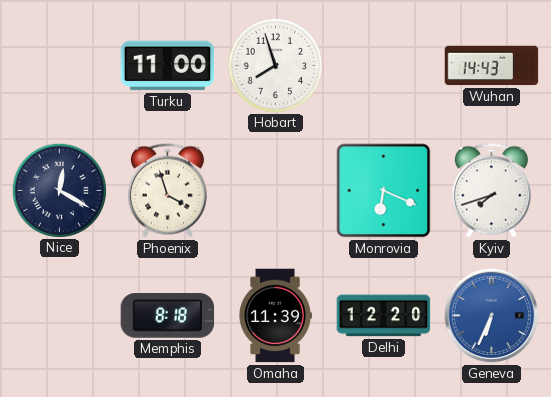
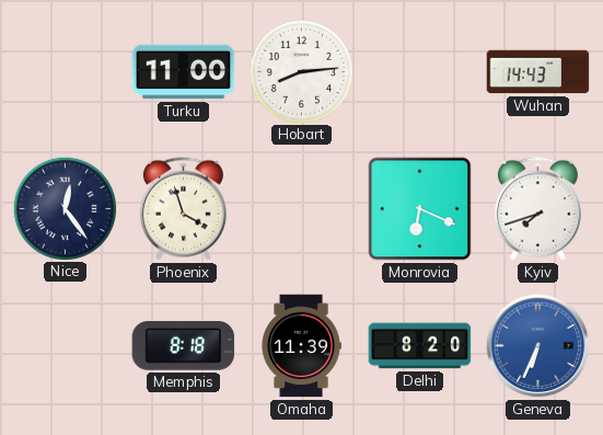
Hobart: 7:57 -> 8:14
Nice: 12:20 -> 12:24
Delhi: 12:20 -> 8:20
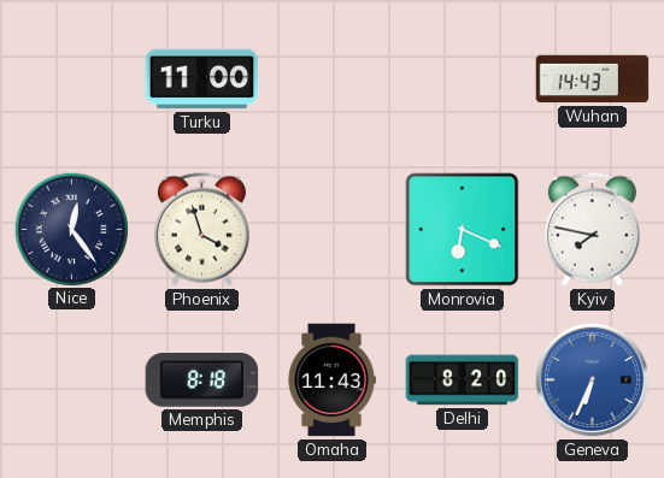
Hobart: 8:14 -> none
Kyiv: 7:42 -> 7:47
Omaha: 11:39 -> 11:43
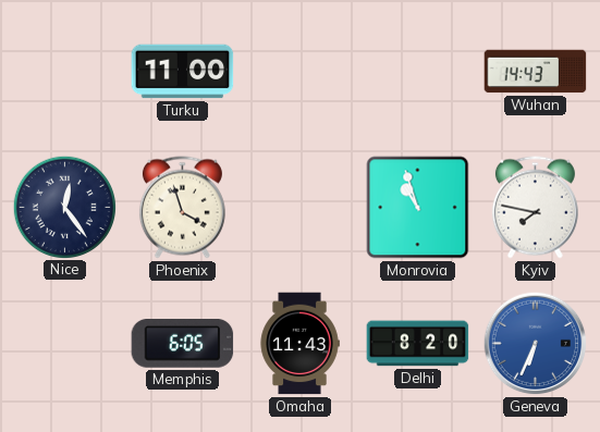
Monrovia: 6:19 -> 10:57
Memphis: 8:18 -> 6:05
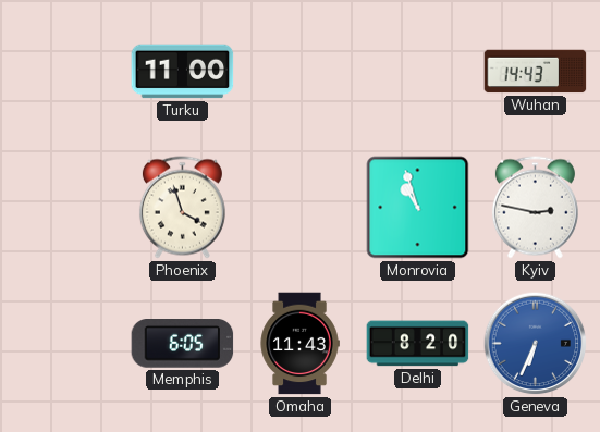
Nice: 12:24 -> none
Kyiv: 7:47 -> 2:47
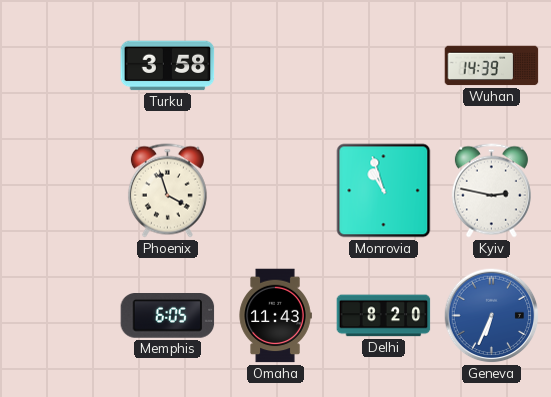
Turku: 11:00 -> 3:58
Wuhan: 14:43 -> 14:39
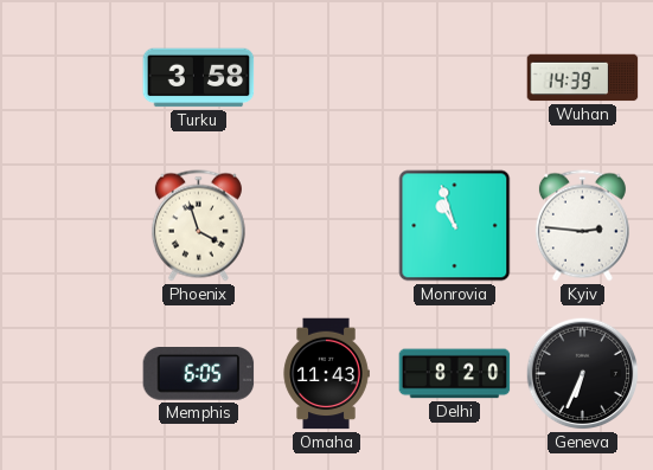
Kyiv: 2:47 -> 2:46
Geneva dial: blue -> black
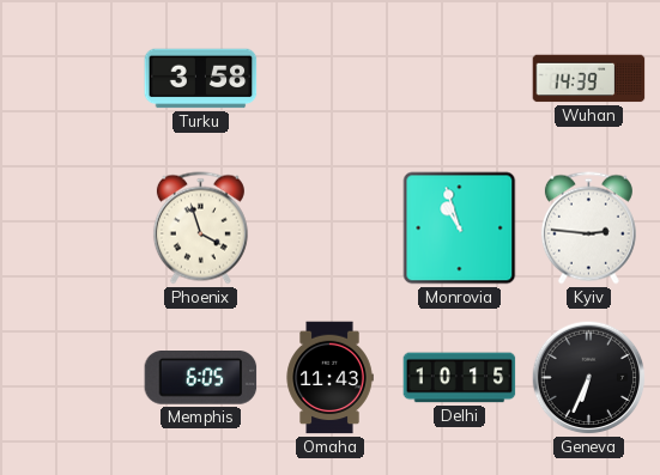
Delhi: 8:20 -> 10:15
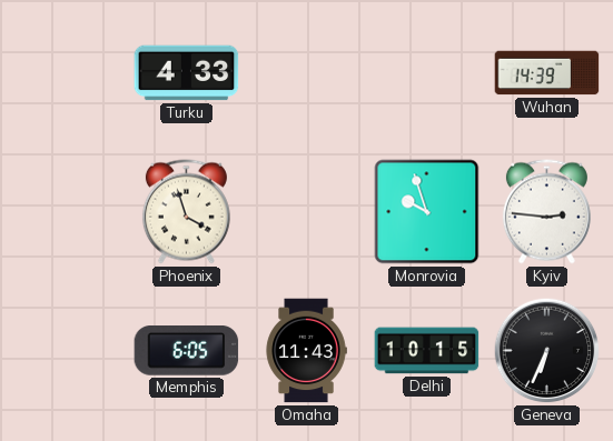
Turku: 3:58 -> 4:33
Monrovia: 10:57 -> 9:57
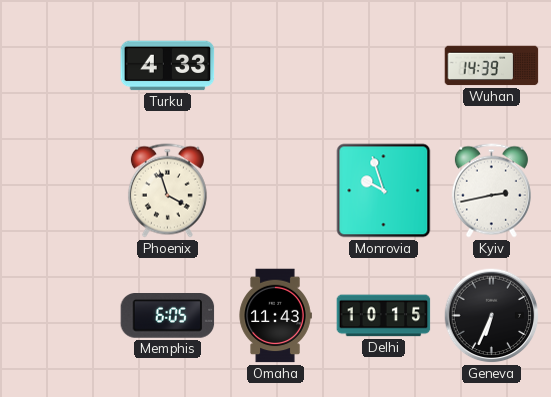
Kyiv: 2:46 -> 2:43
